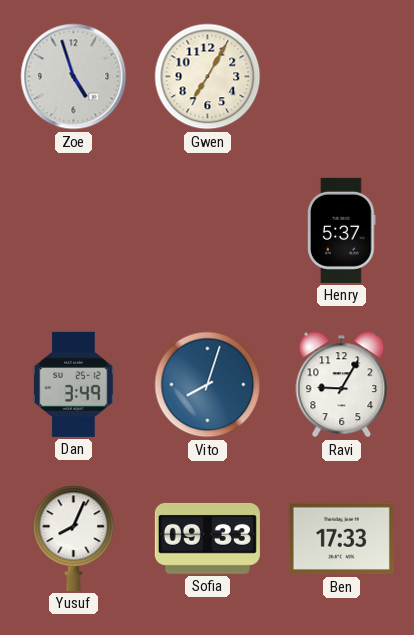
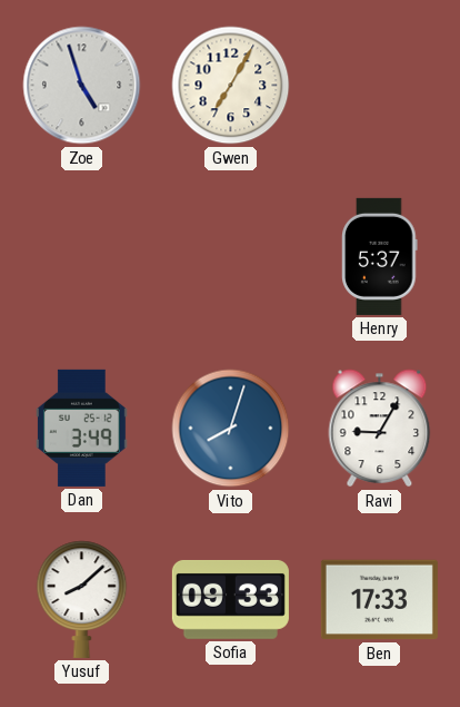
Yusuf: 8:04 -> 8:08
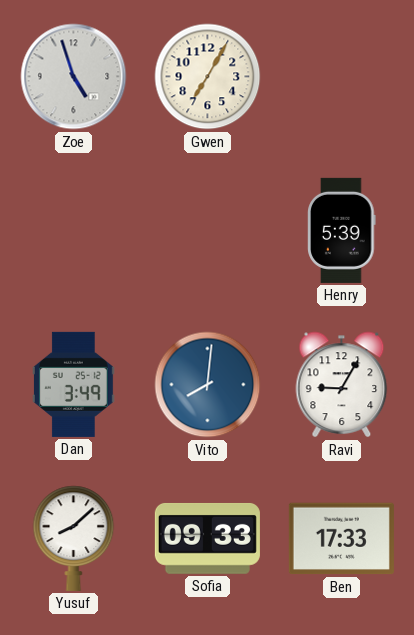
Henry: 5:37 -> 5:39
Vito: 8:03 -> 8:01
